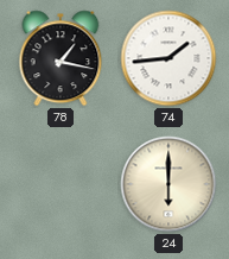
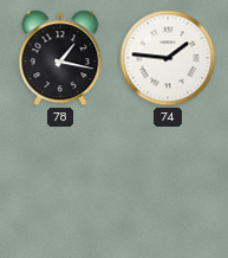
74: 1:44 -> 1:46
24: 6:00 -> none
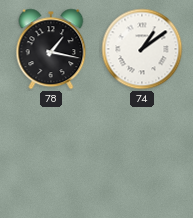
74: 1:46 -> 1:09
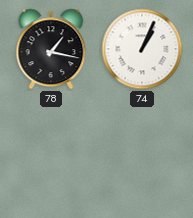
74: 1:09 -> 1:04
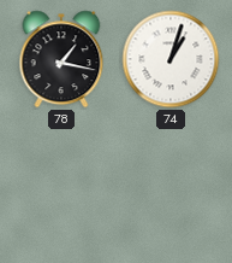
74: 1:04 -> 1:03
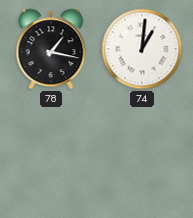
74: 1:03 -> 1:01
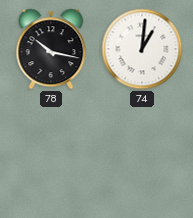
78: 1:17 -> 10:17
